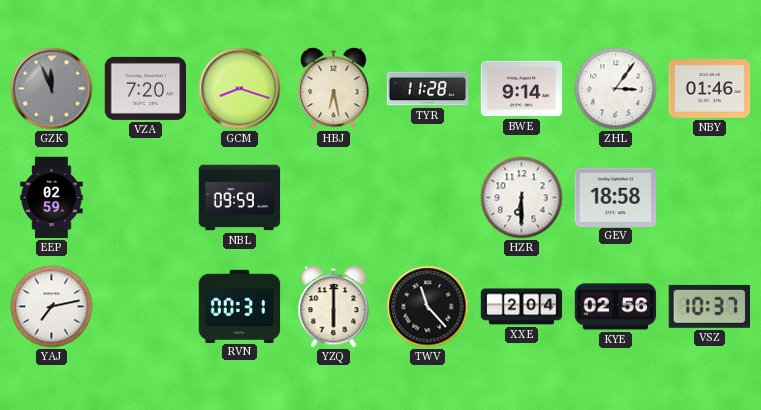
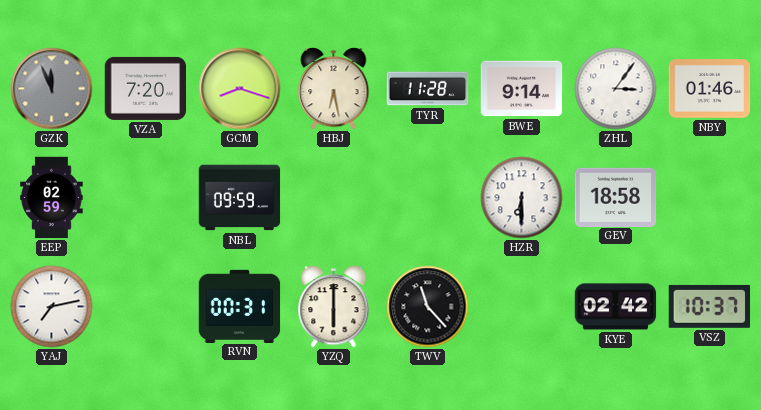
XXE: 2:04 -> none
KYE: 02:56 -> 02:42
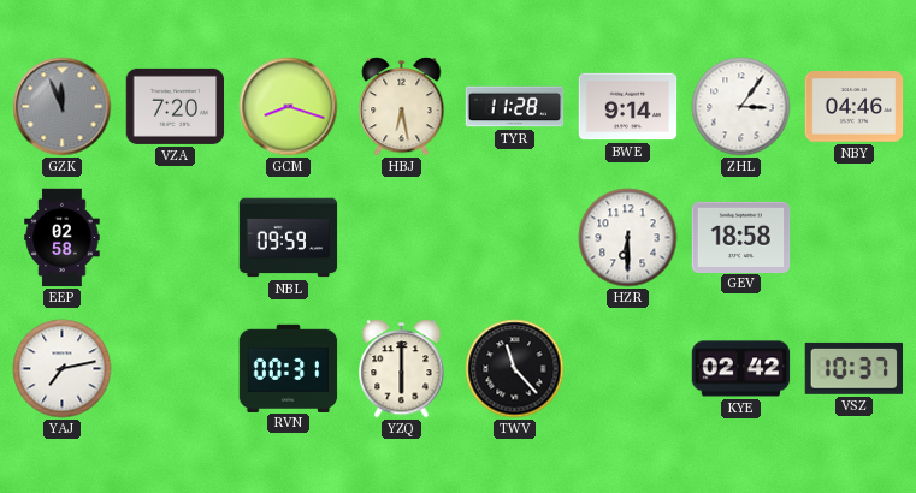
NBY: 01:46 -> 04:46
EEP: 02:59 -> 02:58
